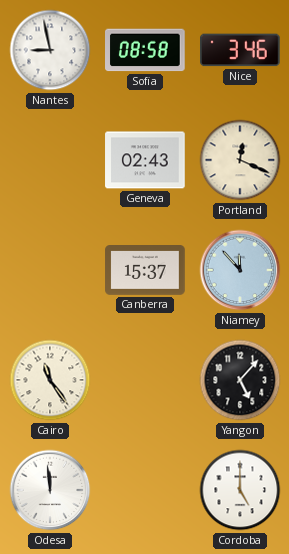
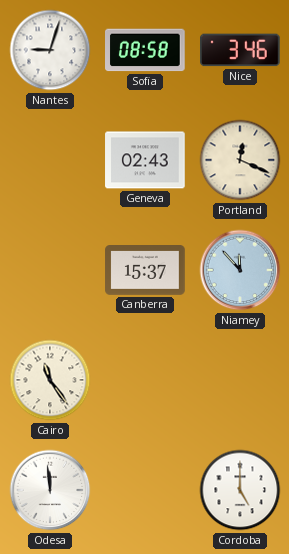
Nantes: 8:58 -> 9:03
Yangon: 5:07 -> none
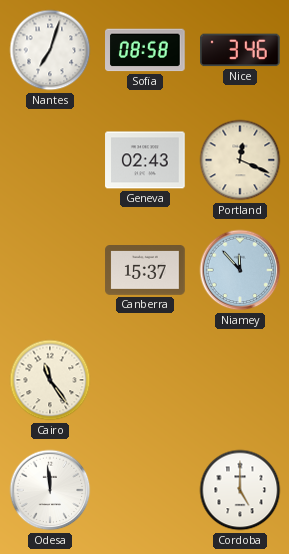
Nantes: 9:03 -> 7:03
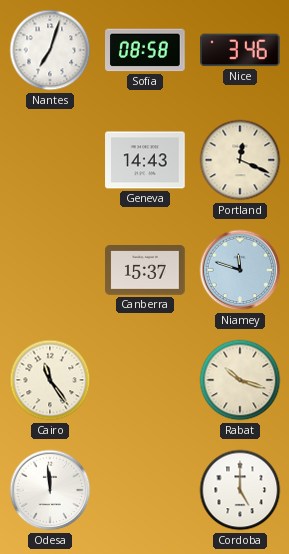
Geneva: 02:43 -> 14:43
Niamey: 11:53 -> 11:48
Rabat: none -> 10:18
